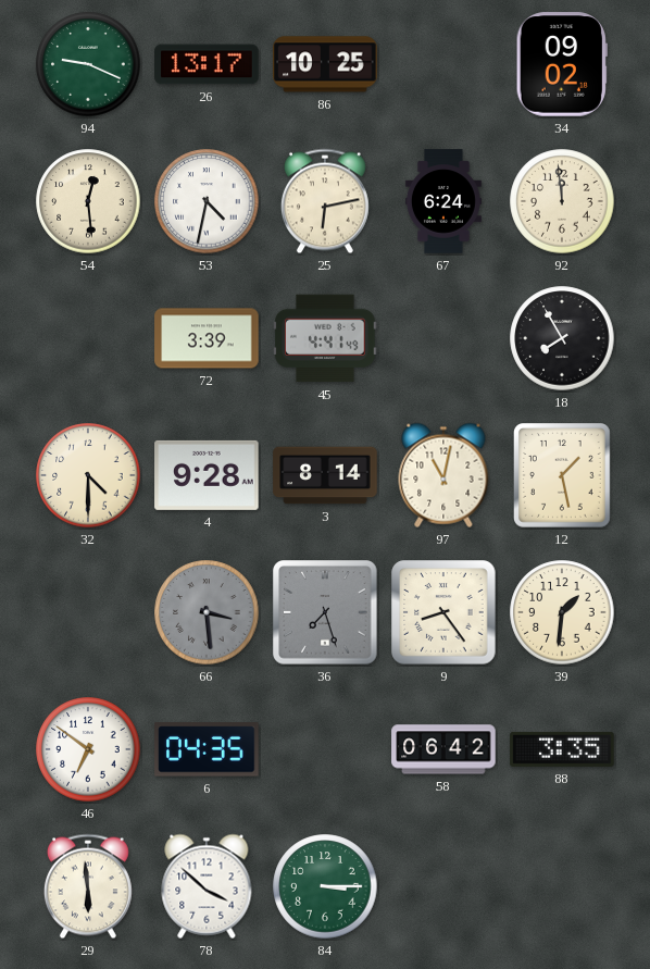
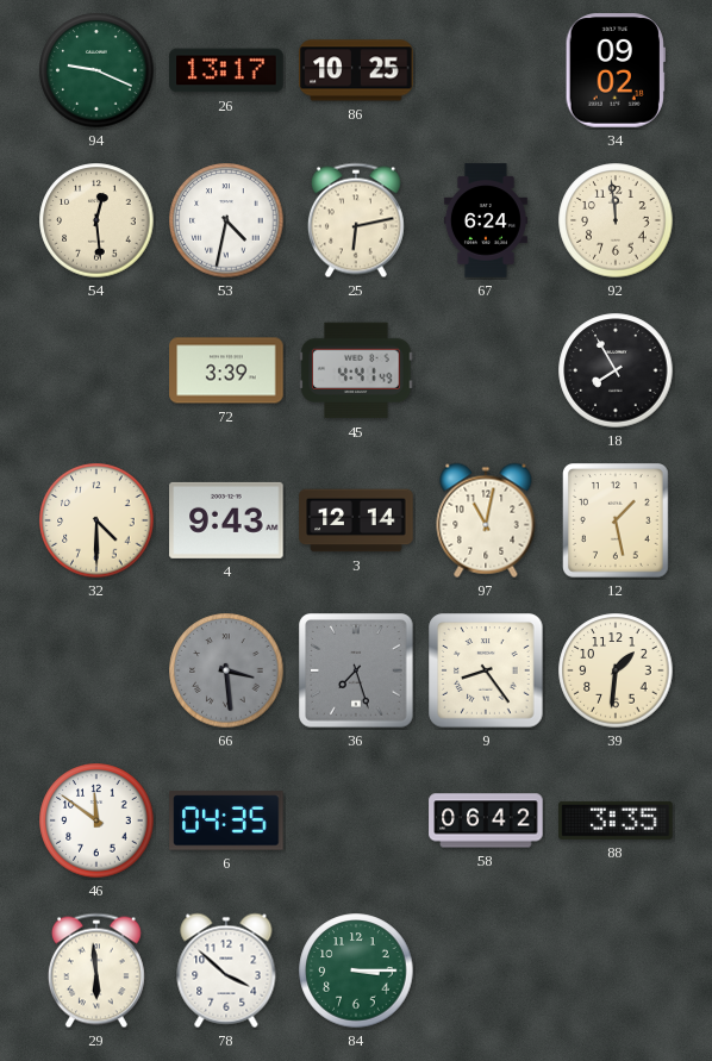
4: 9:28 -> 9:43
3: 8:14 -> 12:14
46: 6:51 -> 11:51
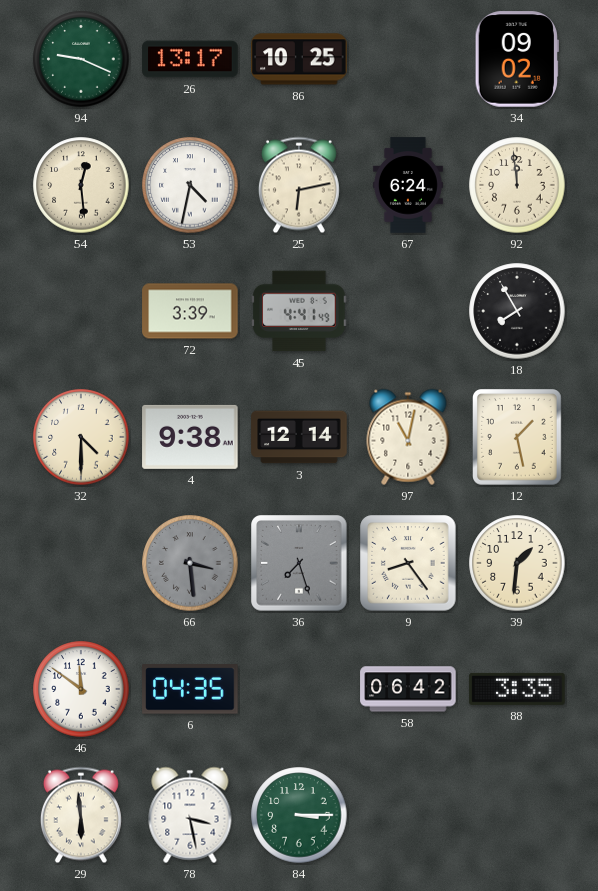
4: 9:43 -> 9:38
78: 3:52 -> 3:28
